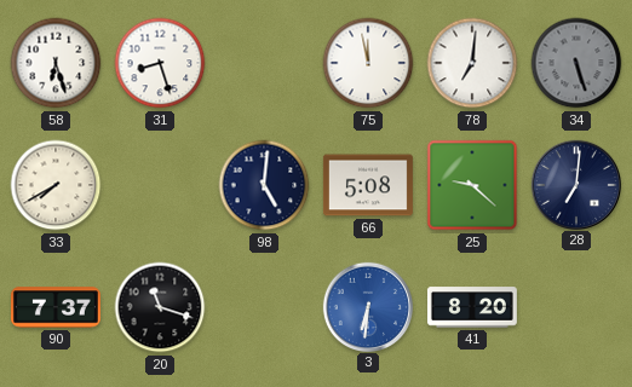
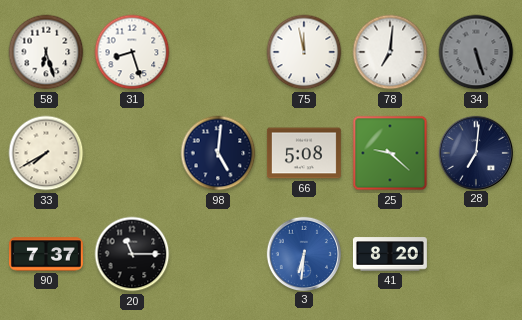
20: 11:18 -> 11:15
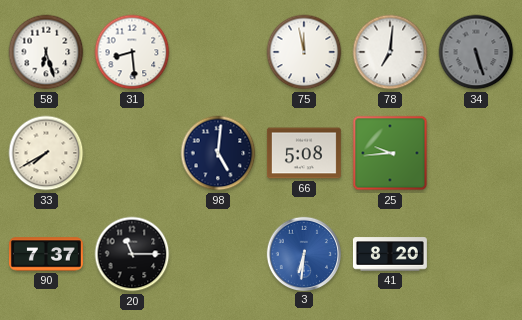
31: 8:27 -> 8:29
25: 9:22 -> 9:44
28: 7:01 -> none
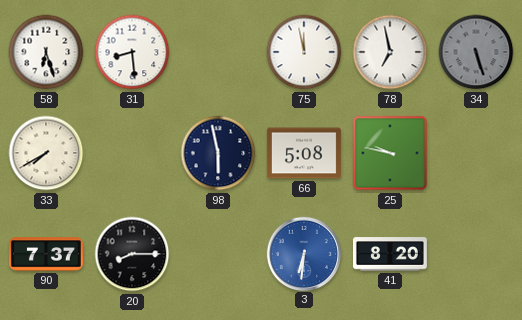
78: 7:01 -> 6:58
98: 5:01 -> 5:58
25: 9:44 -> 9:47
20: 11:15 -> 8:15
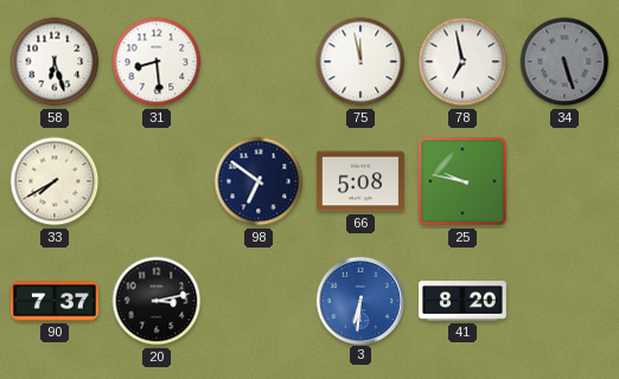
98: 5:58 -> 6:51
20: 8:15 -> 3:13
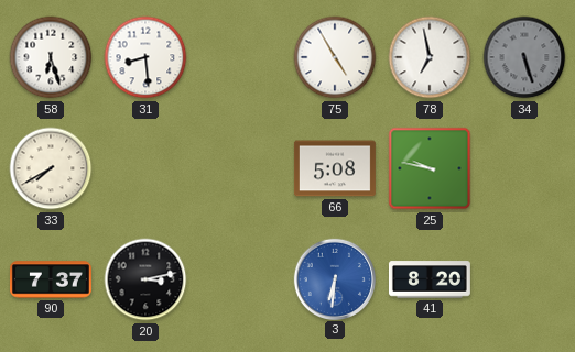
75: 11:58 -> 4:55
98: 6:51 -> none
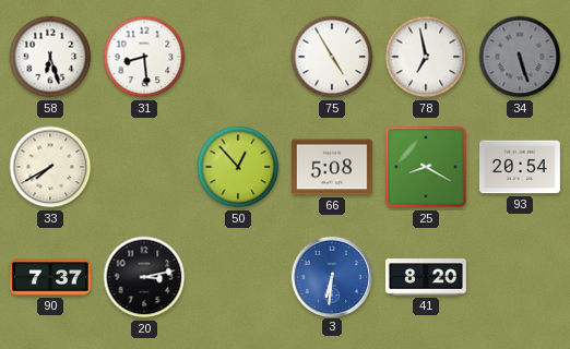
50: none -> 12:53
25: 9:47 -> 8:20
93: none -> 20:54
